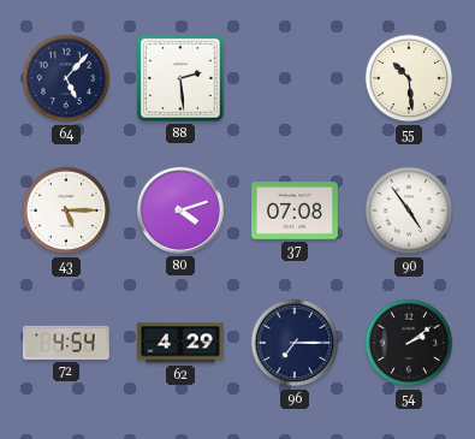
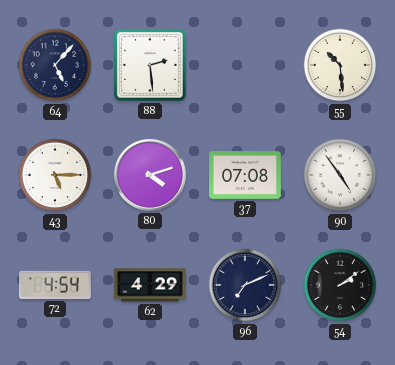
96: 7:15 -> 7:11
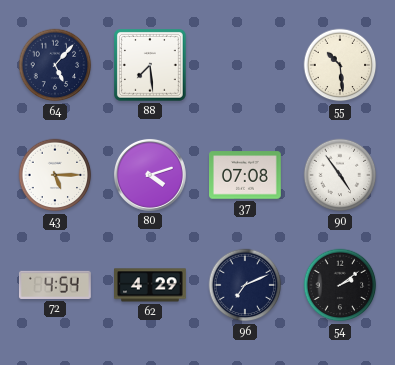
88: 2:29 -> 7:29
